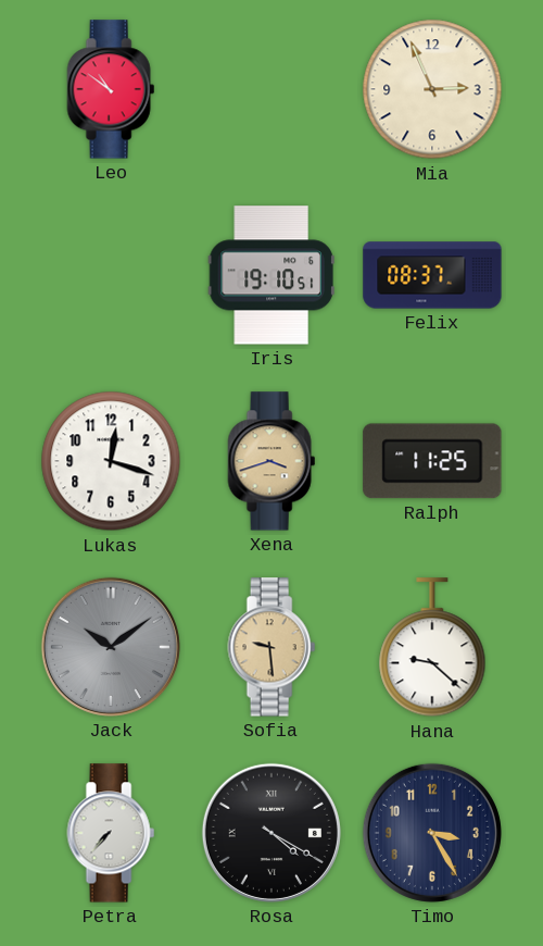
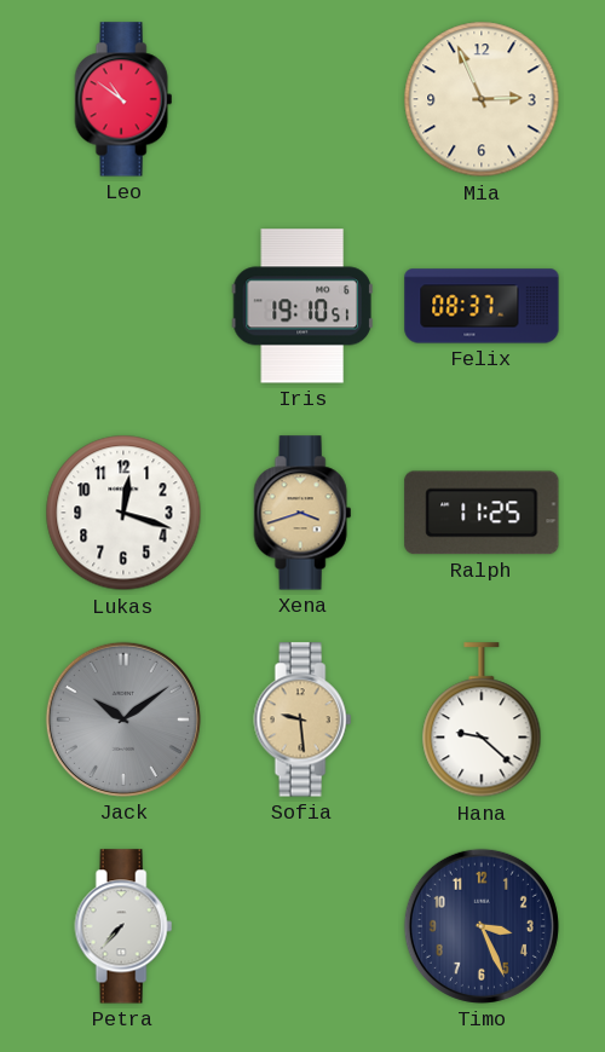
Rosa: 4:20 -> none
Timo: 3:25 -> 3:26
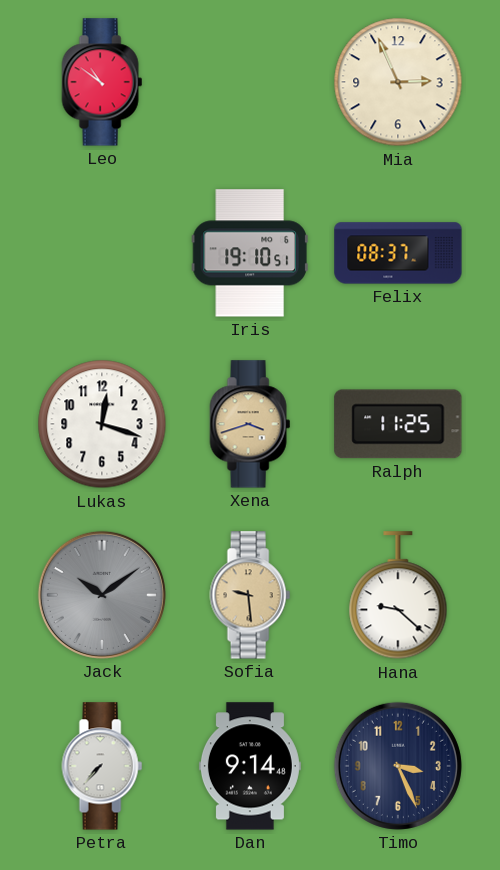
Dan: none -> 9:14
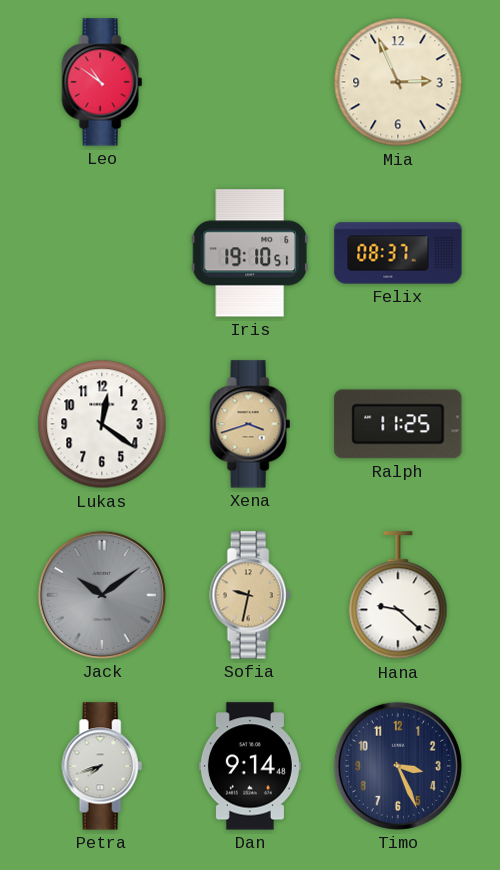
Lukas: 12:18 -> 12:21
Sofia: 9:29 -> 9:32
Petra: 7:37 -> 7:42
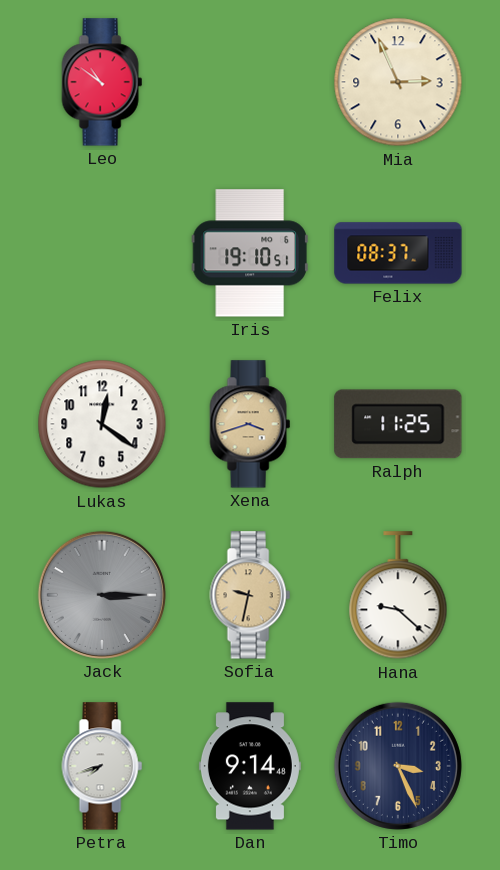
Jack: 10:09 -> 3:15
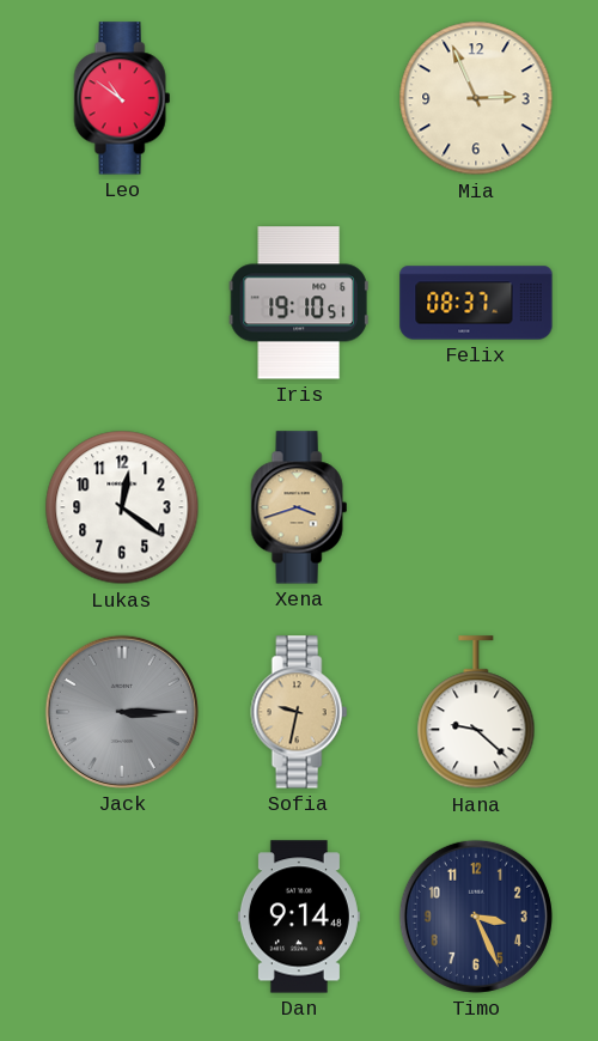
Ralph: 11:25 -> none
Petra: 7:42 -> none
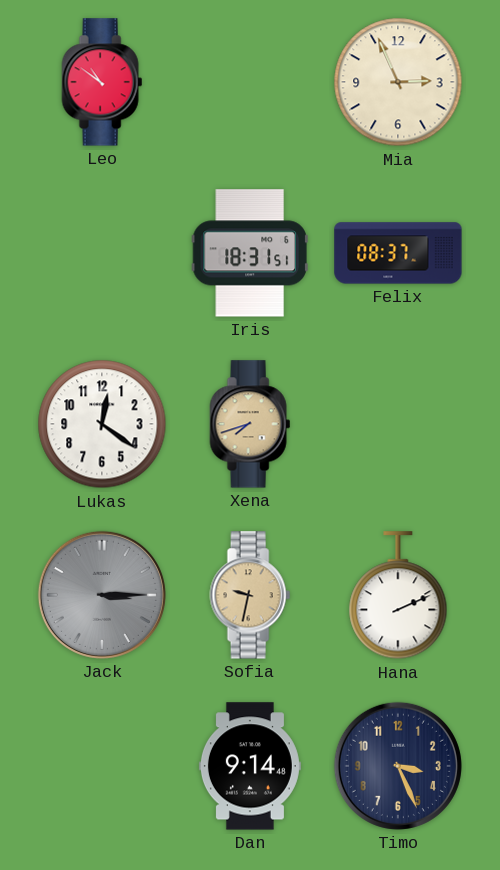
Iris: 19:10 -> 18:31
Xena: 3:42 -> 7:42
Hana: 9:22 -> 2:11
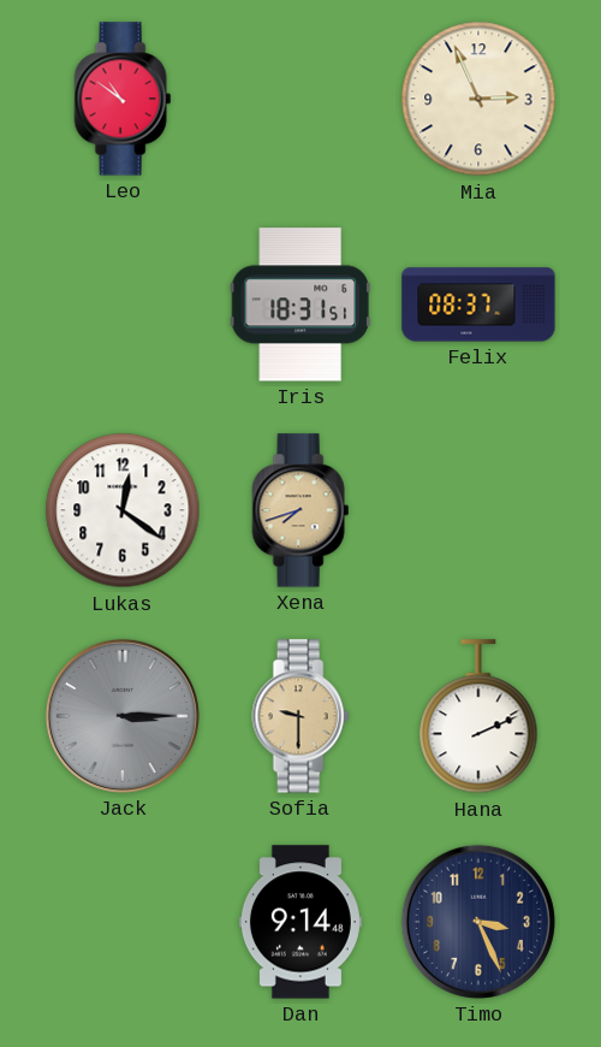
Sofia: 9:32 -> 9:30
